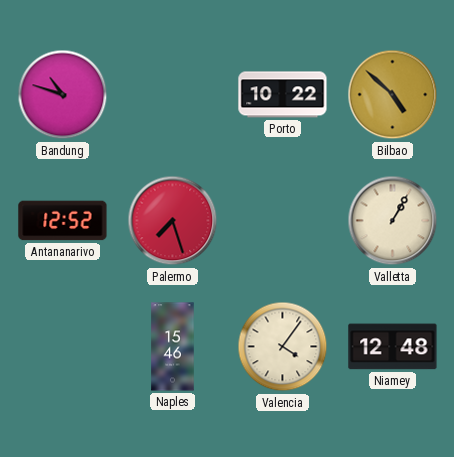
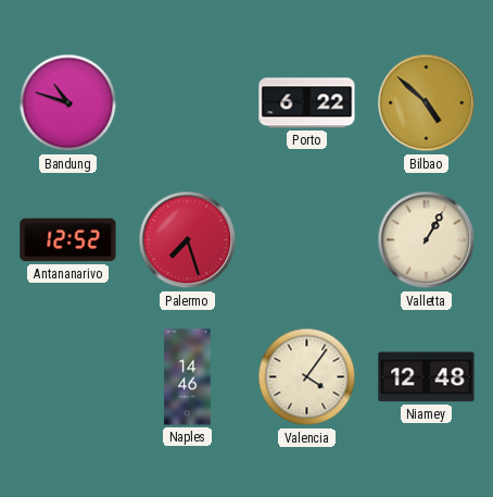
Porto: 10:22 -> 6:22
Naples: 15:46 -> 14:46
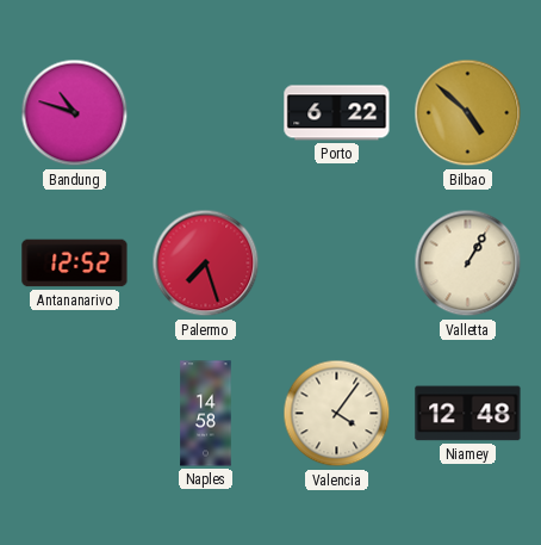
Naples: 14:46 -> 14:58
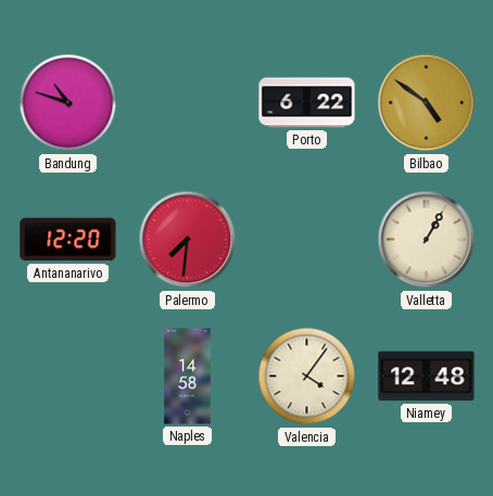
Bilbao: 4:52 -> 4:51
Antananarivo: 12:52 -> 12:20
Palermo: 7:27 -> 7:31
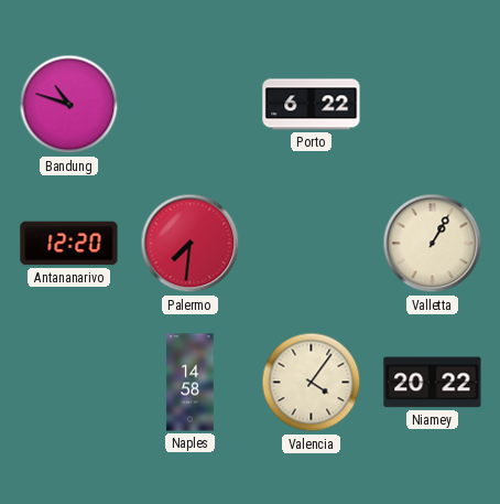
Bilbao: 4:51 -> none
Niamey: 12:48 -> 20:22
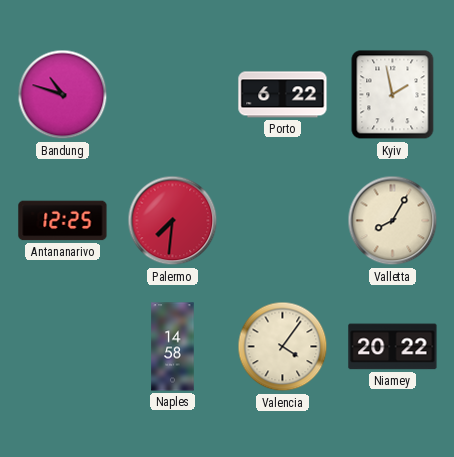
Kyiv: none -> 1:58
Antananarivo: 12:20 -> 12:25
Valletta: 1:05 -> 8:05
